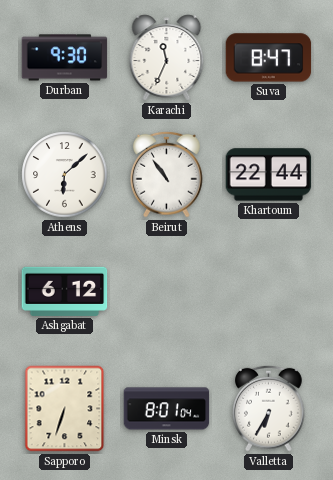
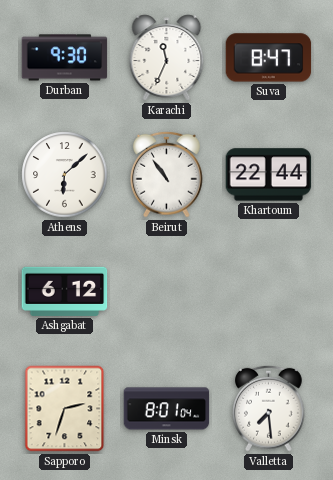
Sapporo: 6:33 -> 2:33
Valletta: 6:35 -> 7:29
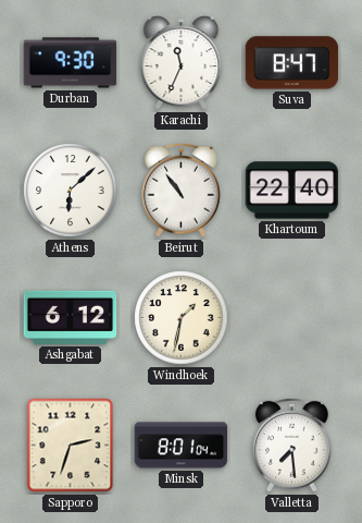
Khartoum: 22:44 -> 22:40
Windhoek: none -> 1:32
